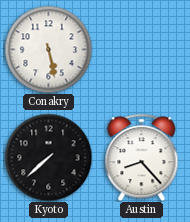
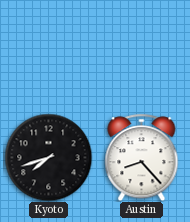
Conakry: 5:28 -> none
Kyoto: 7:38 -> 7:42
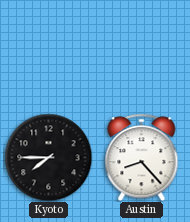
Kyoto: 7:42 -> 7:45
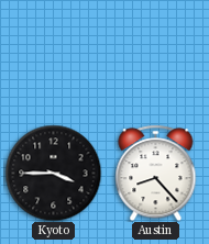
Kyoto: 7:45 -> 3:45
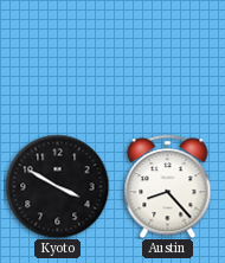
Kyoto: 3:45 -> 3:50
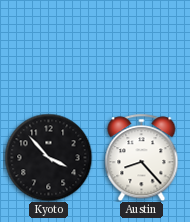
Kyoto: 3:50 -> 3:53
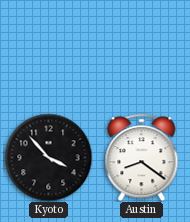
Austin: 8:23 -> 8:21
